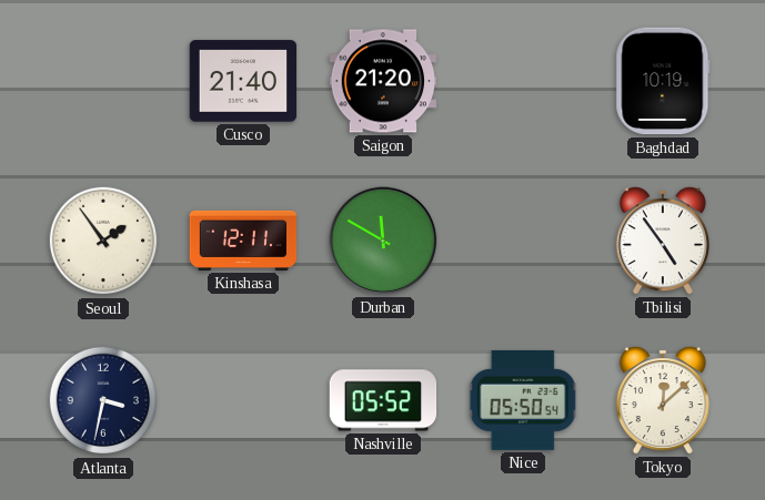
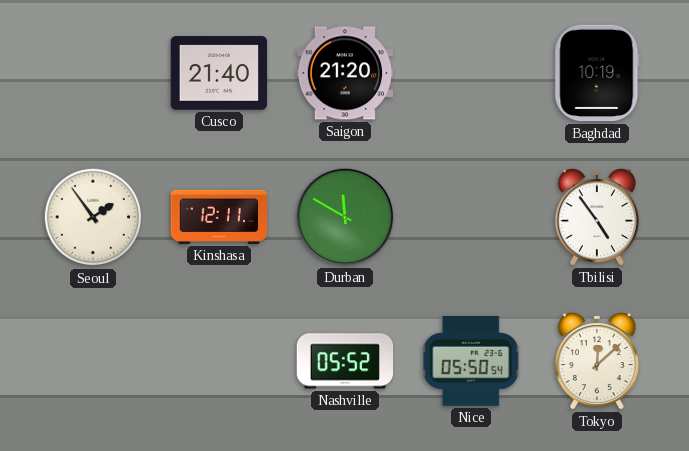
Atlanta: 3:32 -> none
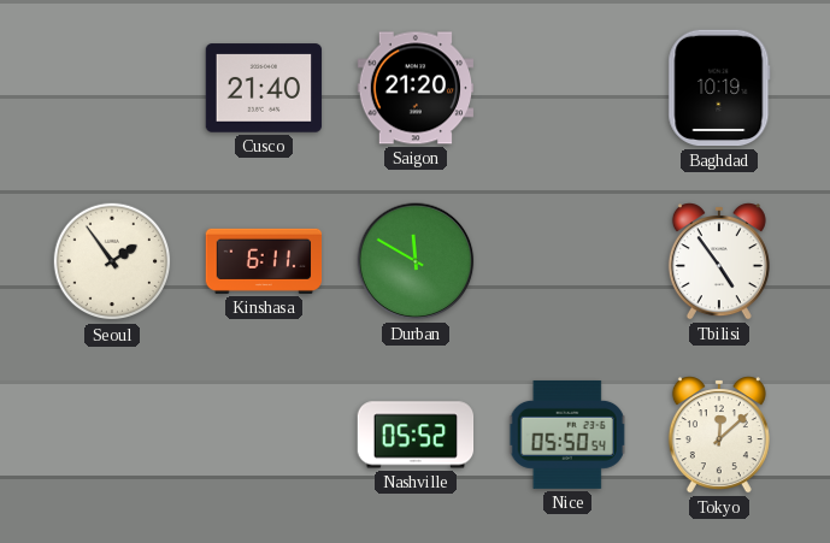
Kinshasa: 12:11 -> 6:11
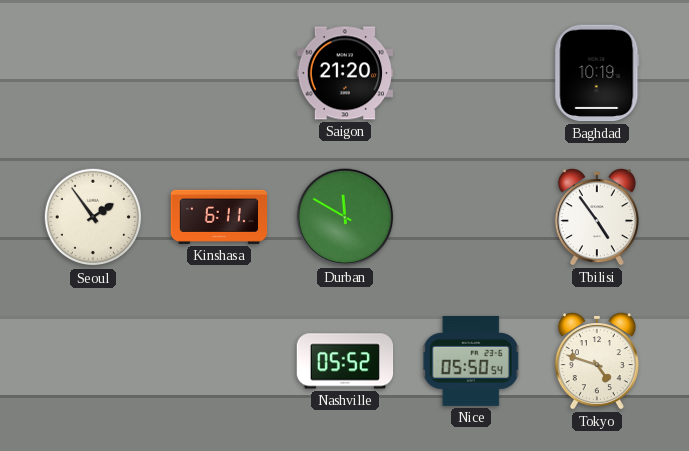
Cusco: 21:40 -> none
Tokyo: 12:08 -> 4:48
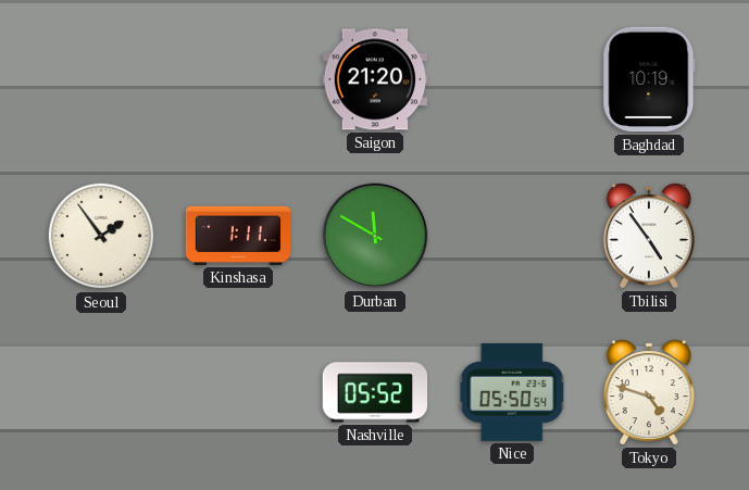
Kinshasa: 6:11 -> 1:11
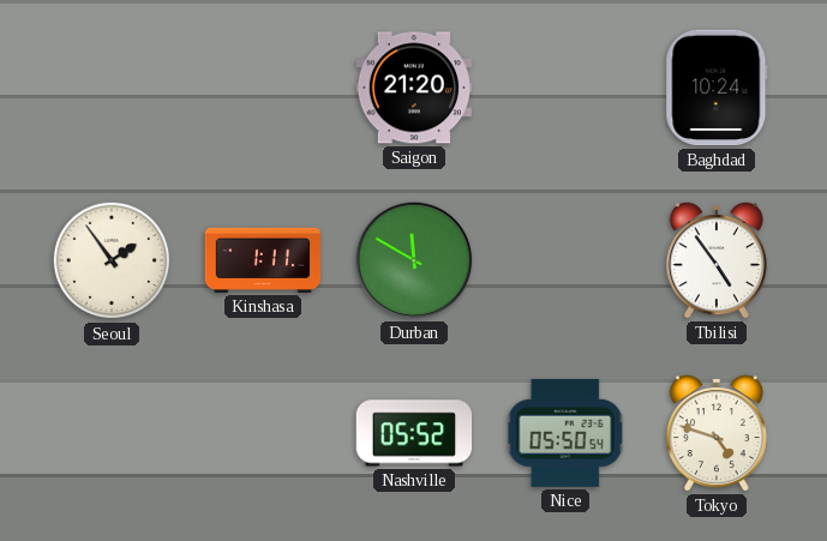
Baghdad: 10:19 -> 10:24
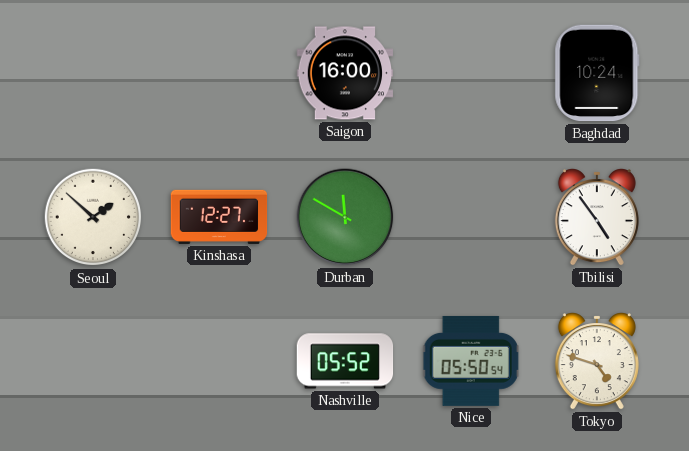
Saigon: 21:20 -> 16:00
Seoul: 1:54 -> 1:52
Kinshasa: 1:11 -> 12:27
